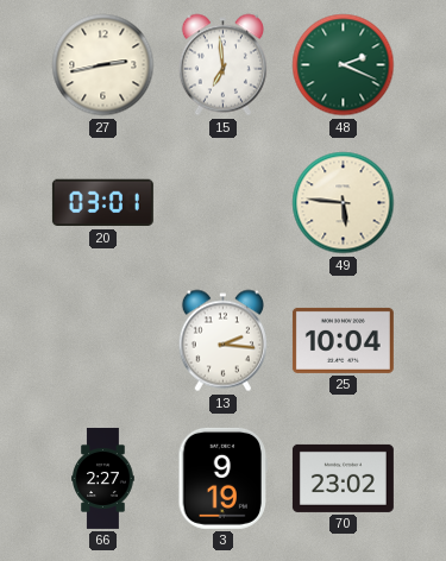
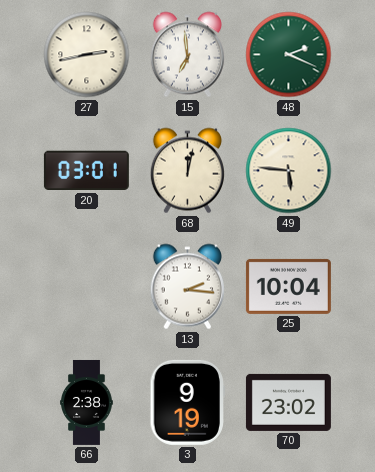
68: none -> 12:02
66: 2:27 -> 2:38
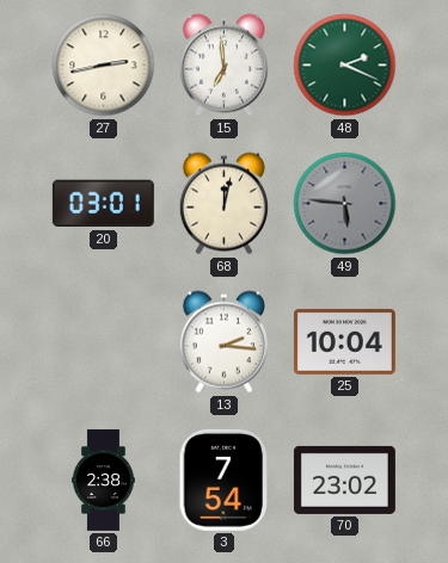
49 dial: cream -> grey
3: 9:19 -> 7:54
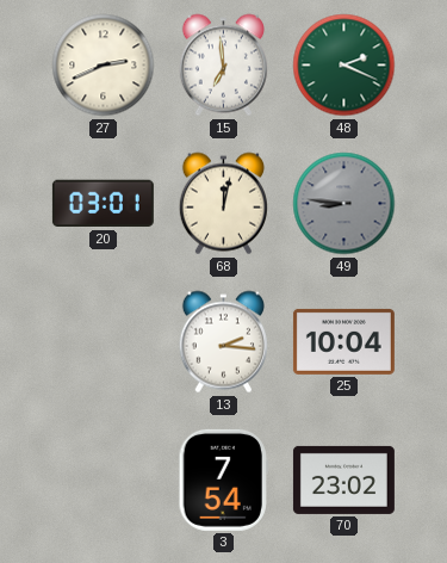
27: 2:43 -> 2:41
49: 5:46 -> 8:46
66: 2:38 -> none
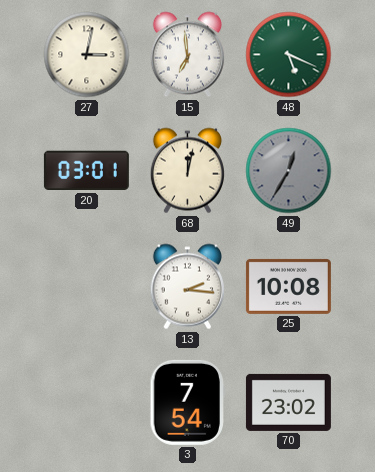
27: 2:41 -> 3:02
48: 2:19 -> 5:19
49: 8:46 -> 12:35
25: 10:04 -> 10:08
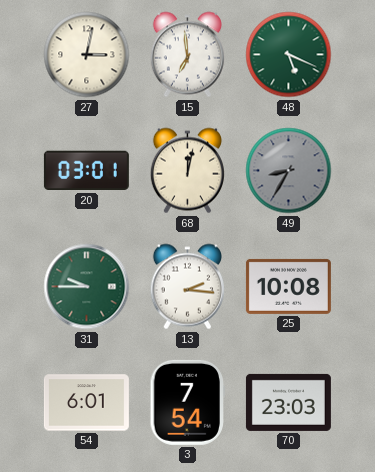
49: 12:35 -> 8:35
31: none -> 9:45
54: none -> 6:01
70: 23:02 -> 23:03
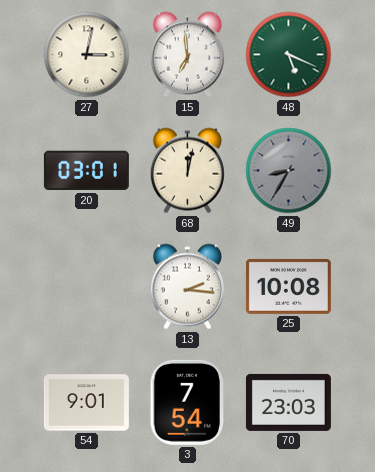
31: 9:45 -> none
54: 6:01 -> 9:01
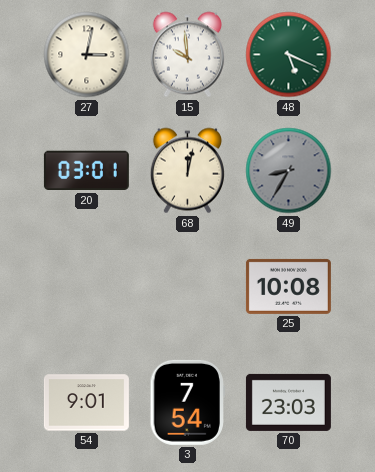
15: 6:59 -> 9:59
13: 2:16 -> none
